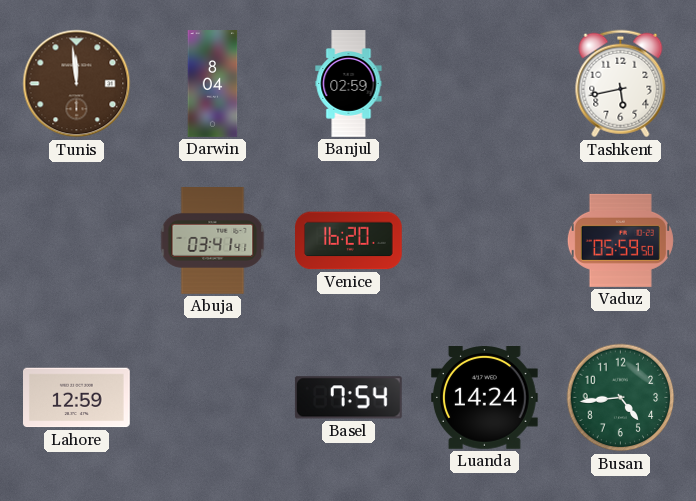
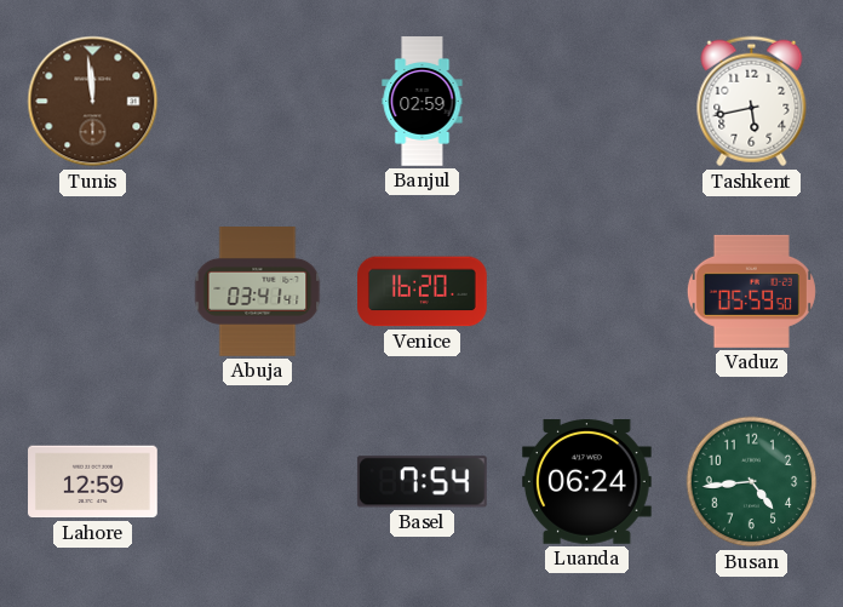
Darwin: 8:04 -> none
Luanda: 14:24 -> 06:24
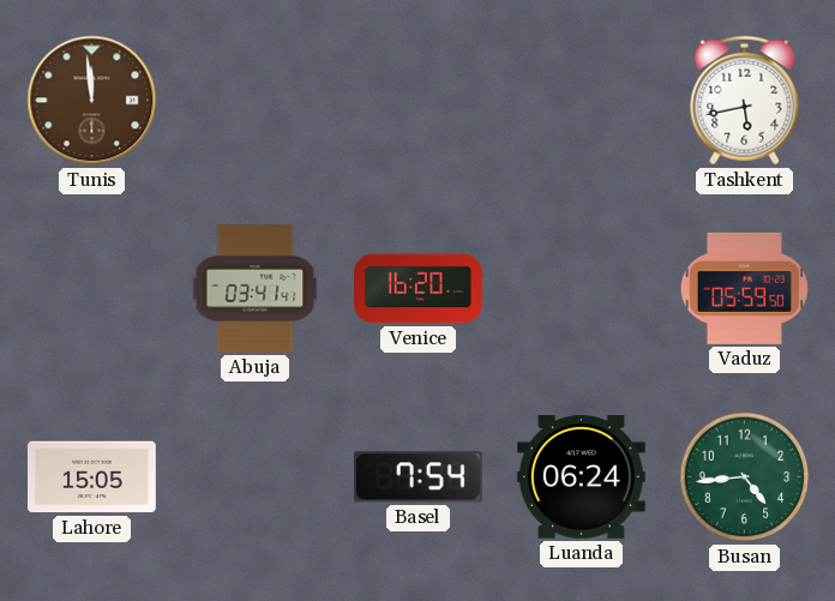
Banjul: 02:59 -> none
Lahore: 12:59 -> 15:05
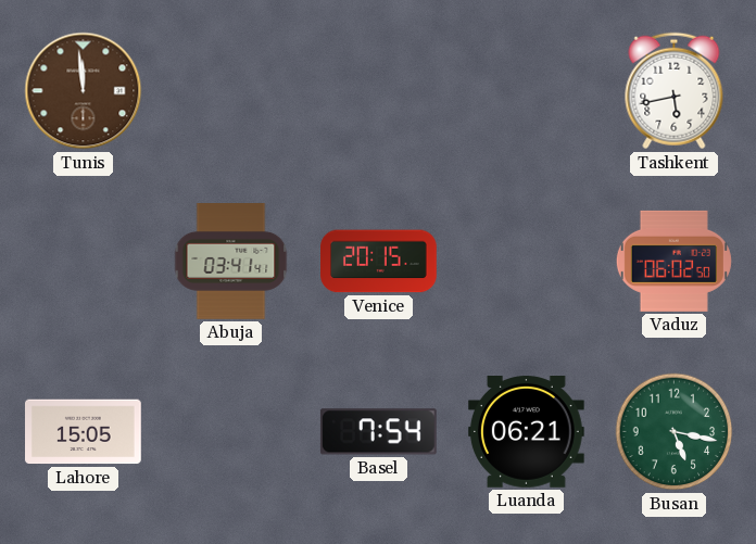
Venice: 16:20 -> 20:15
Vaduz: 05:59 -> 06:02
Luanda: 06:24 -> 06:21
Busan: 4:44 -> 5:17
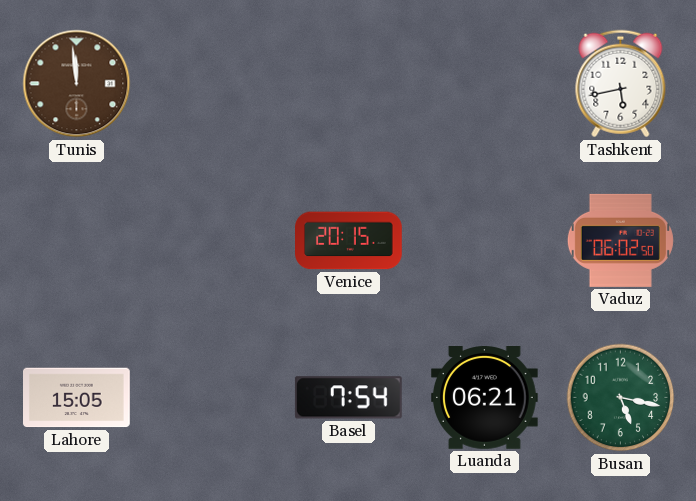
Abuja: 03:41 -> none
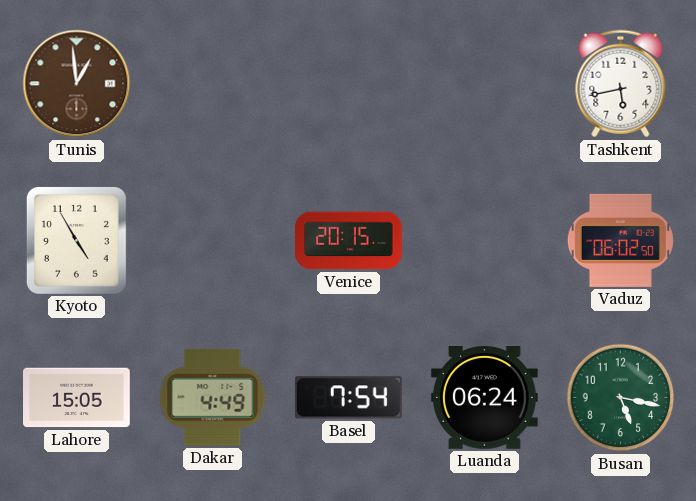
Tunis: 11:59 -> 12:59
Kyoto: none -> 4:55
Dakar: none -> 4:49
Luanda: 06:21 -> 06:24
